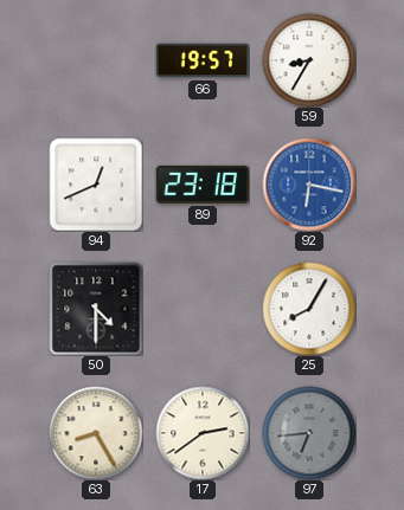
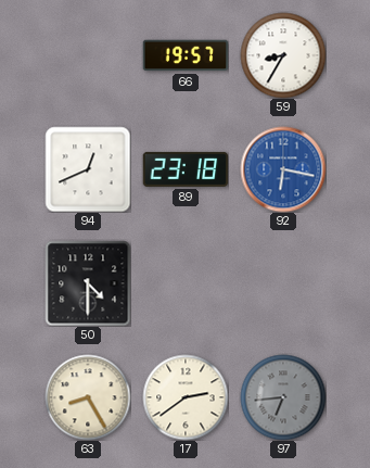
25: 8:05 -> none
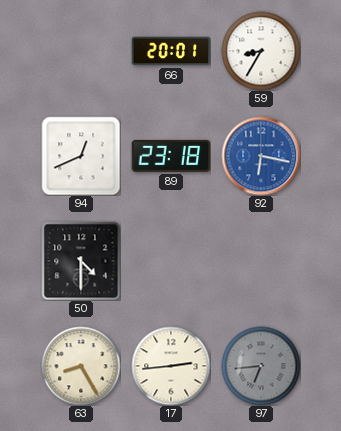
66: 19:57 -> 20:01
17: 2:39 -> 2:44
